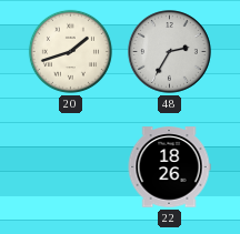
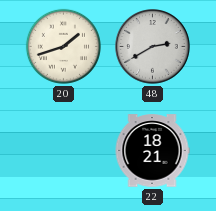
48: 2:35 -> 2:40
22: 18:26 -> 18:21
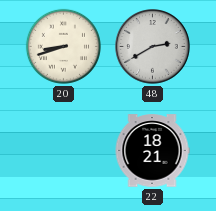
20: 1:42 -> 8:42
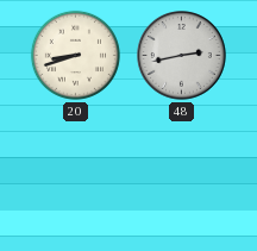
48: 2:40 -> 2:43
22: 18:21 -> none
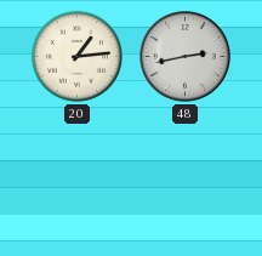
20: 8:42 -> 1:14
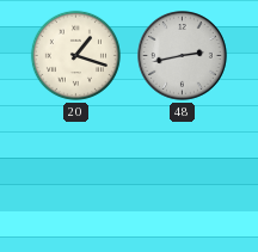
20: 1:14 -> 1:18
